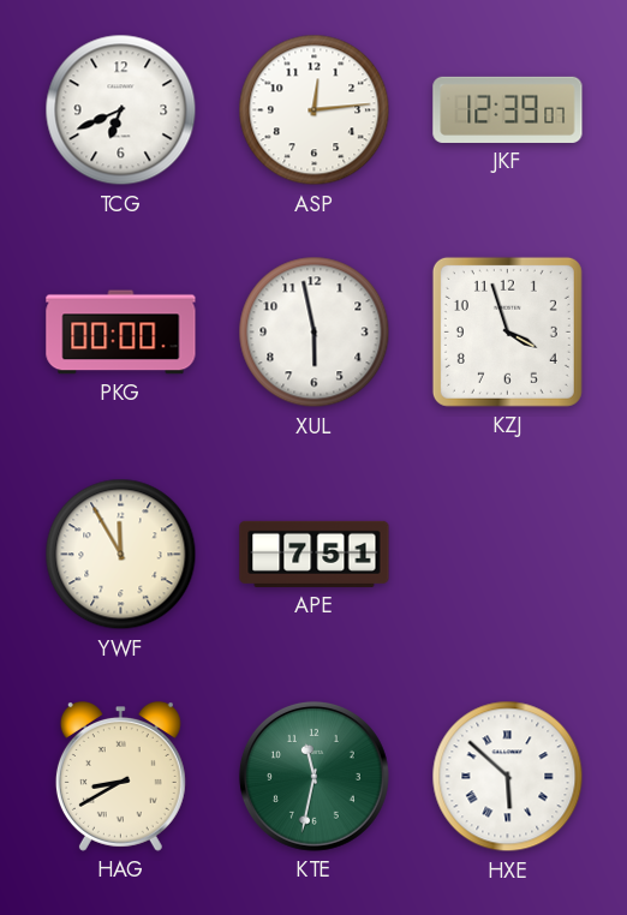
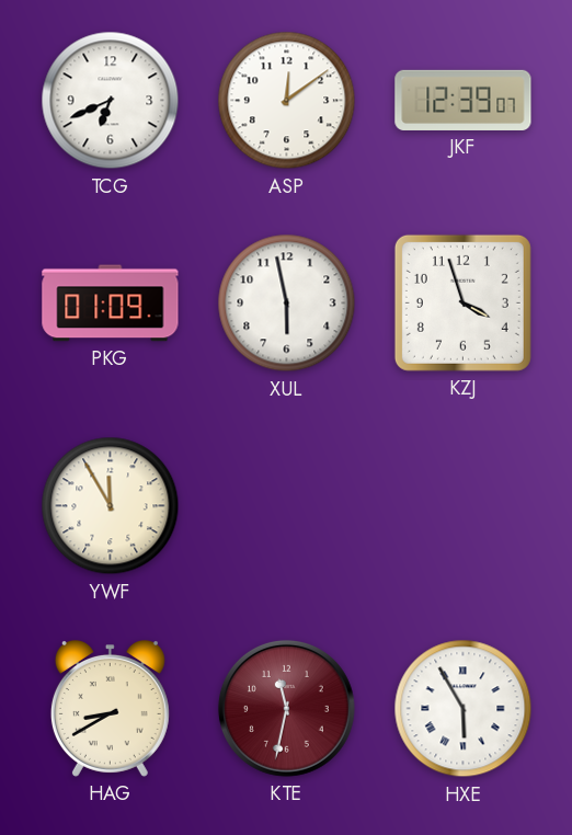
ASP: 12:14 -> 12:09
PKG: 00:00 -> 01:09
APE: 7:51 -> none
KTE dial: green -> burgundy
HXE: 5:52 -> 5:55
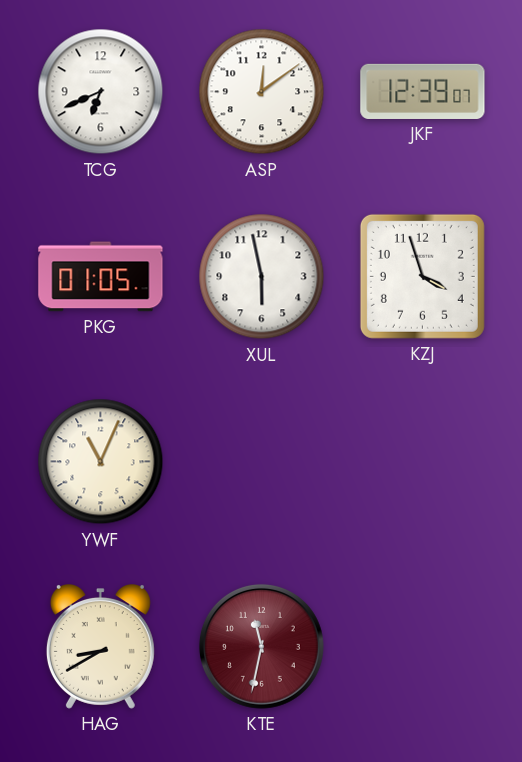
PKG: 01:09 -> 01:05
YWF: 11:55 -> 11:04
HXE: 5:55 -> none
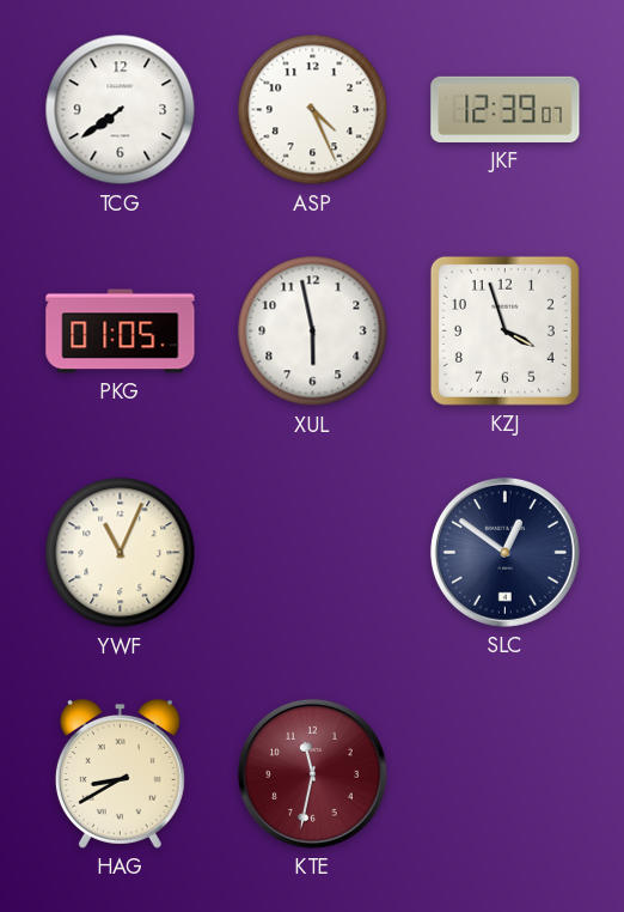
TCG: 6:41 -> 7:39
ASP: 12:09 -> 4:26
SLC: none -> 12:51
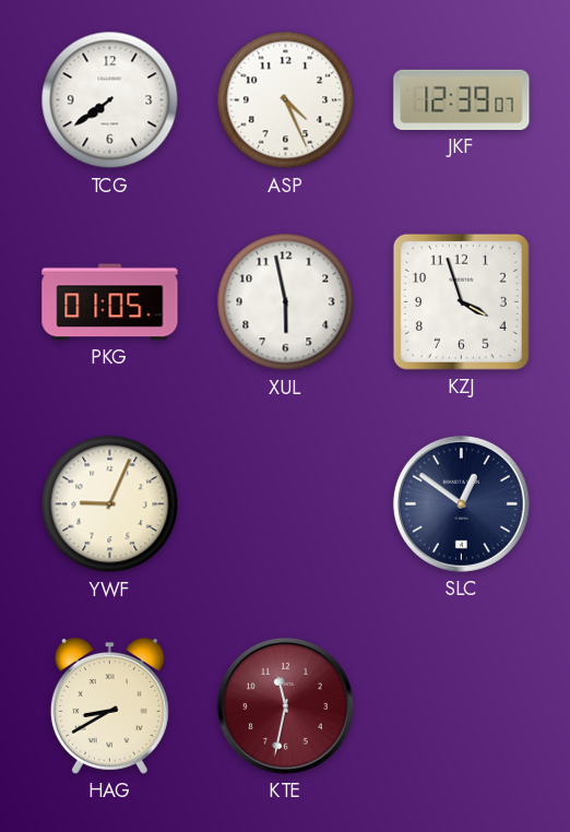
YWF: 11:04 -> 9:04
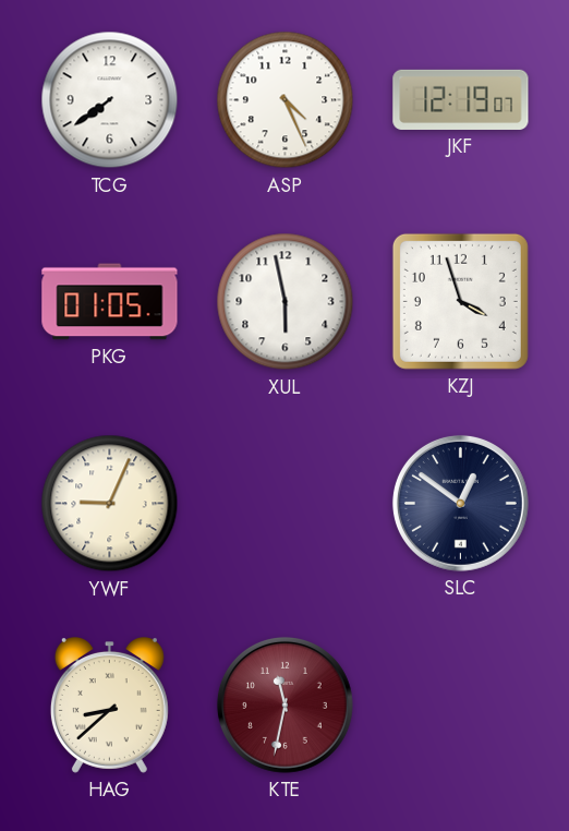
JKF: 12:39 -> 12:19
HAG: 8:40 -> 8:38
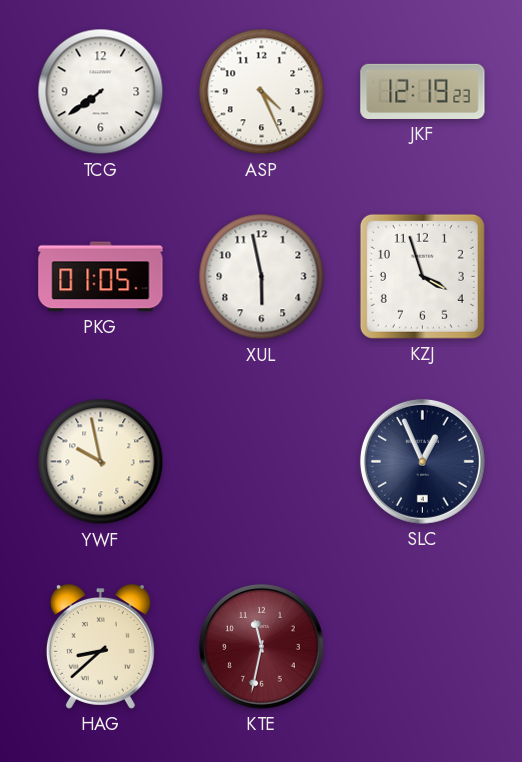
JKF: 12:19:07 -> 12:19:23
YWF: 9:04 -> 9:58
SLC: 12:51 -> 12:56
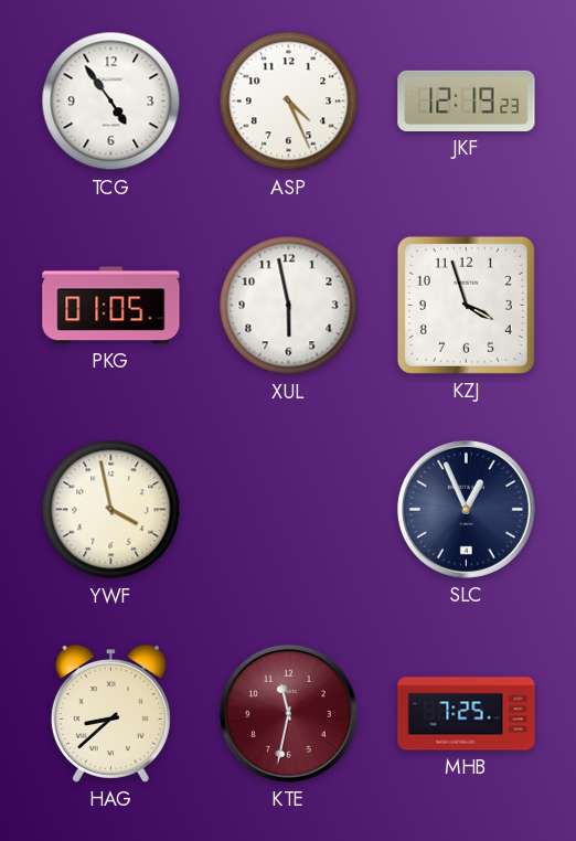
TCG: 7:39 -> 4:54
YWF: 9:58 -> 3:58
MHB: none -> 7:25
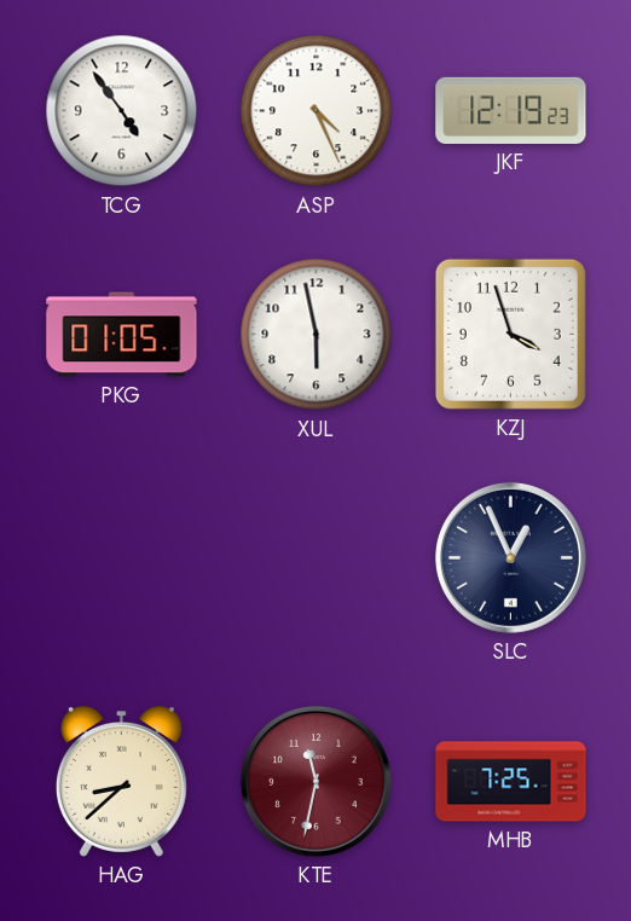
YWF: 3:58 -> none
